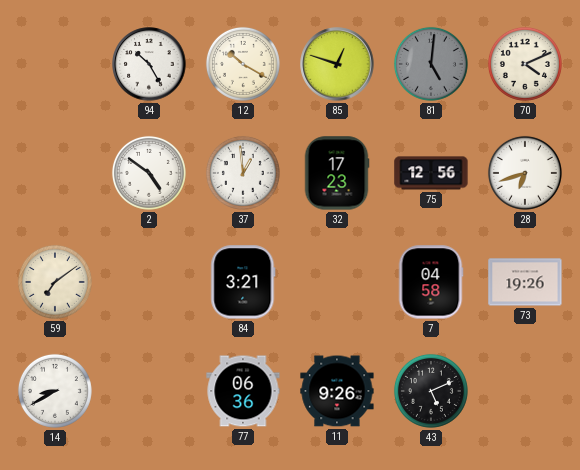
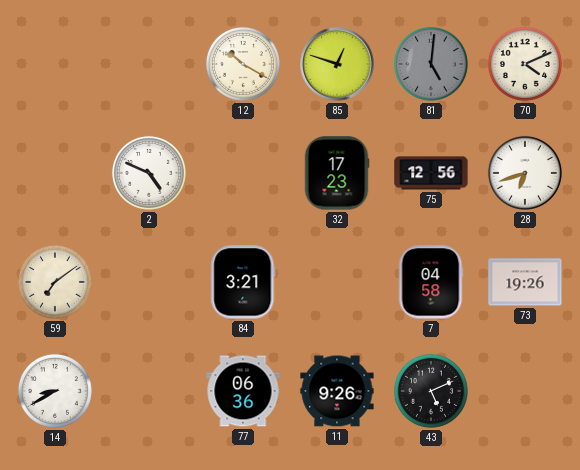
94: 10:25 -> none
2: 4:51 -> 4:49
37: 12:59 -> none
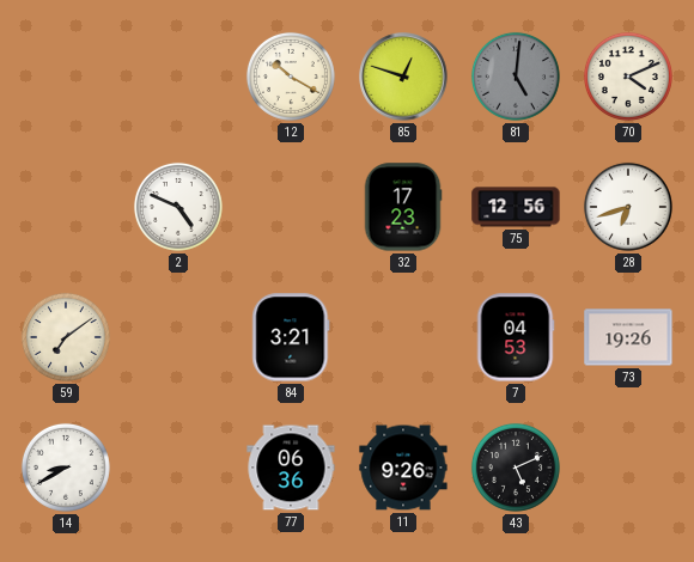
7: 04:58 -> 04:53
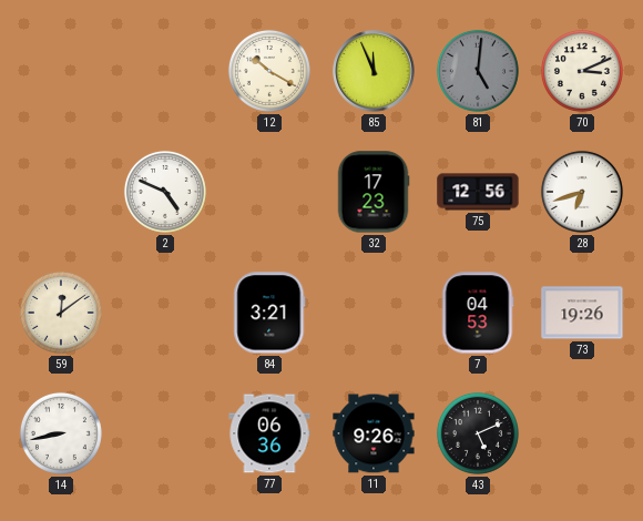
85: 12:48 -> 11:56
70: 4:11 -> 3:11
59: 7:09 -> 12:09
14: 8:40 -> 8:43
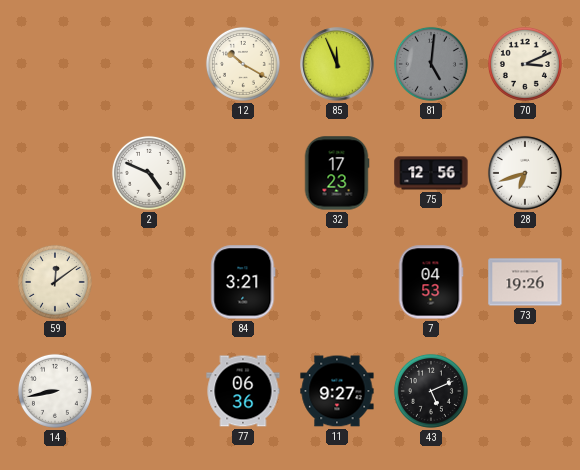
11: 9:26 -> 9:27
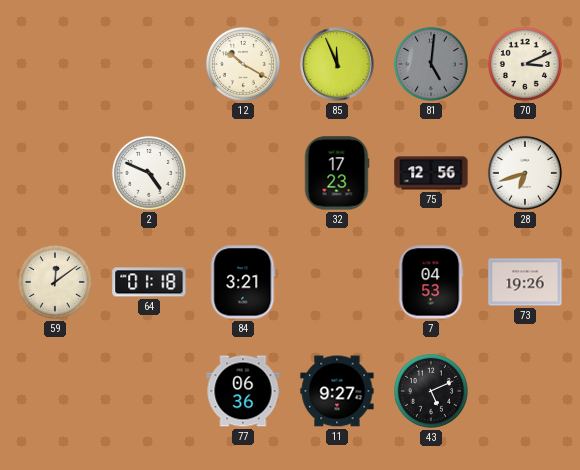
64: none -> 01:18
14: 8:43 -> none
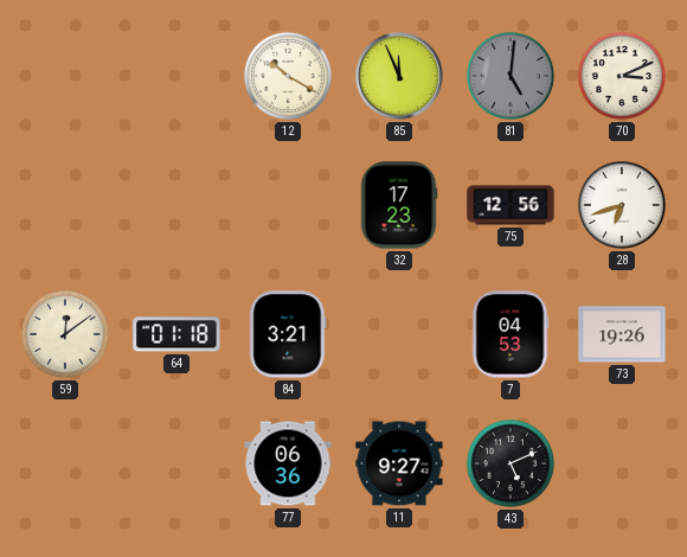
2: 4:49 -> none
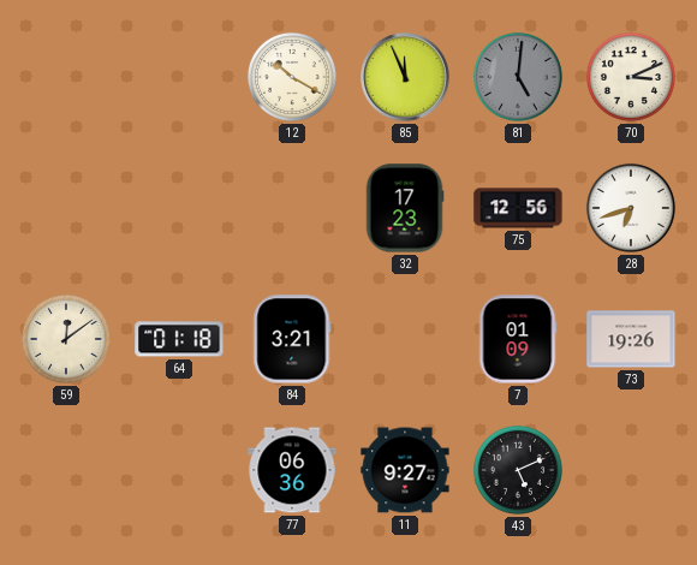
7: 04:53 -> 01:09
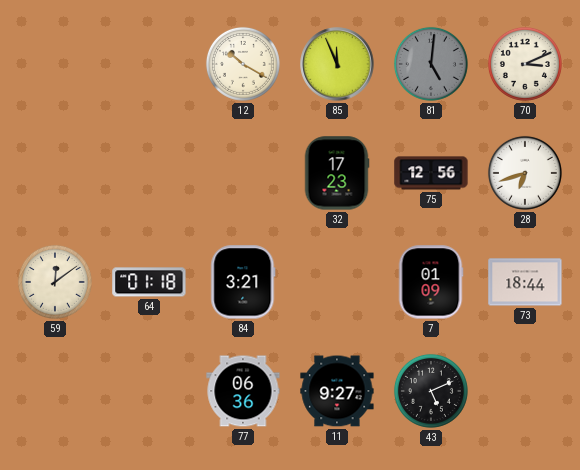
73: 19:26 -> 18:44
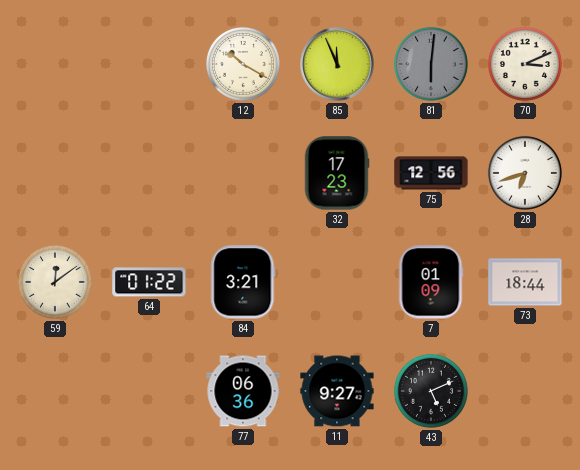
81: 5:01 -> 6:01
64: 01:18 -> 01:22
